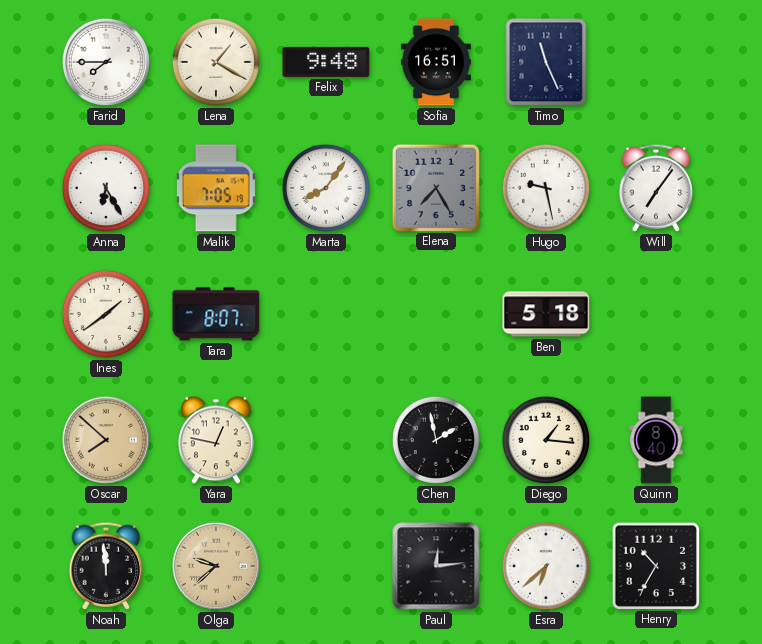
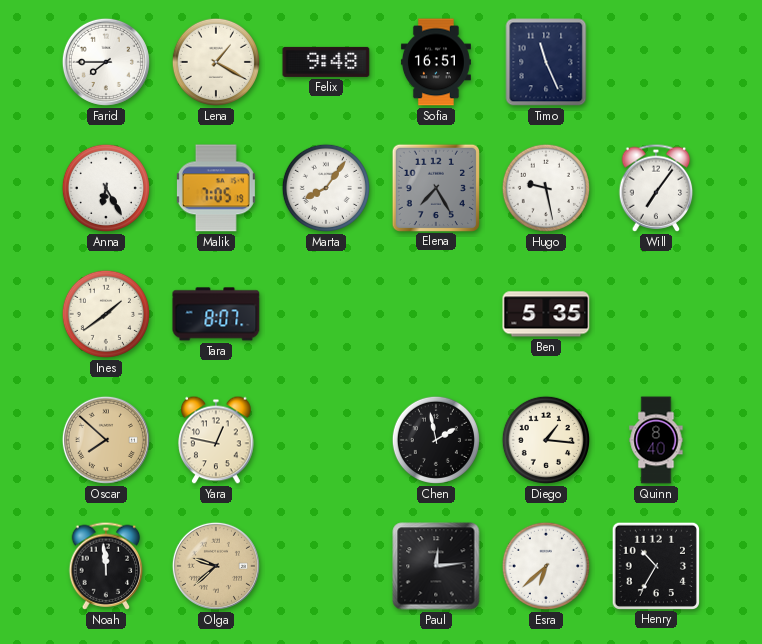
Ben: 5:18 -> 5:35
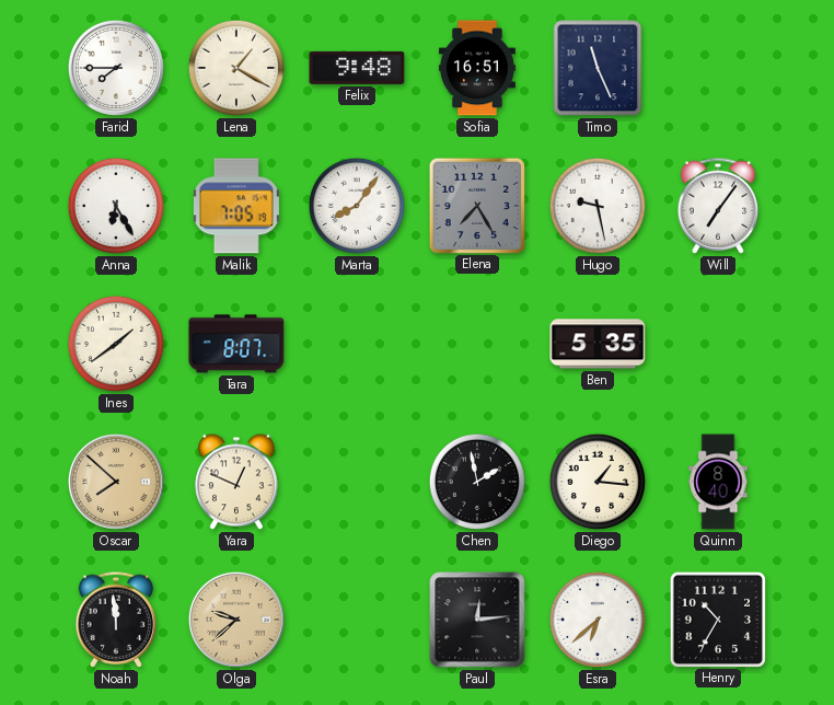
Yara: 12:47 -> 12:49
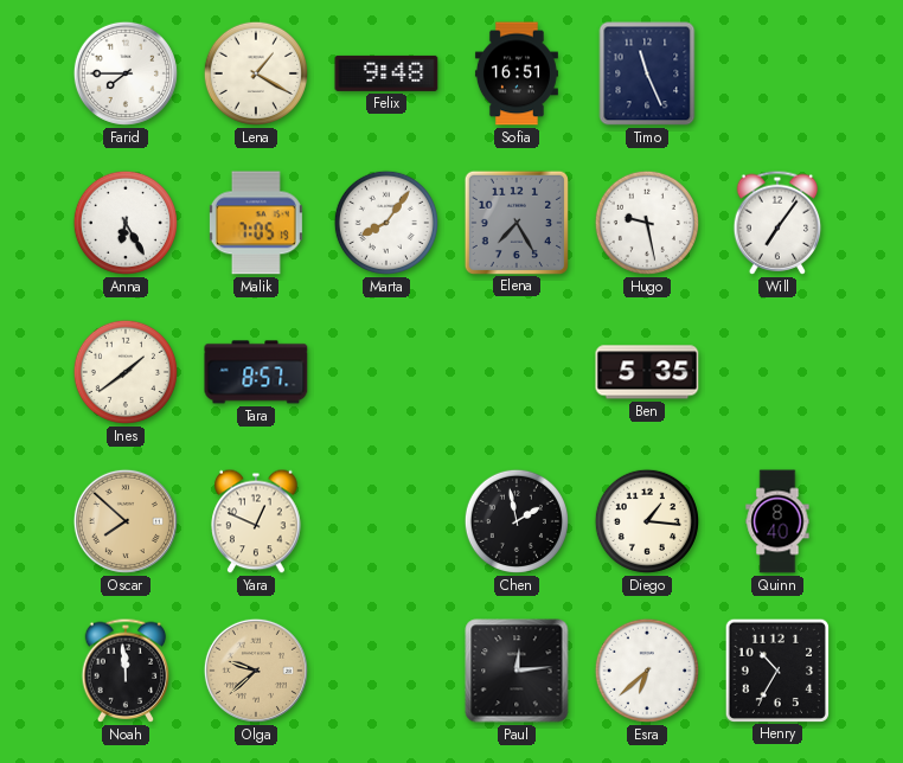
Tara: 8:07 -> 8:57
